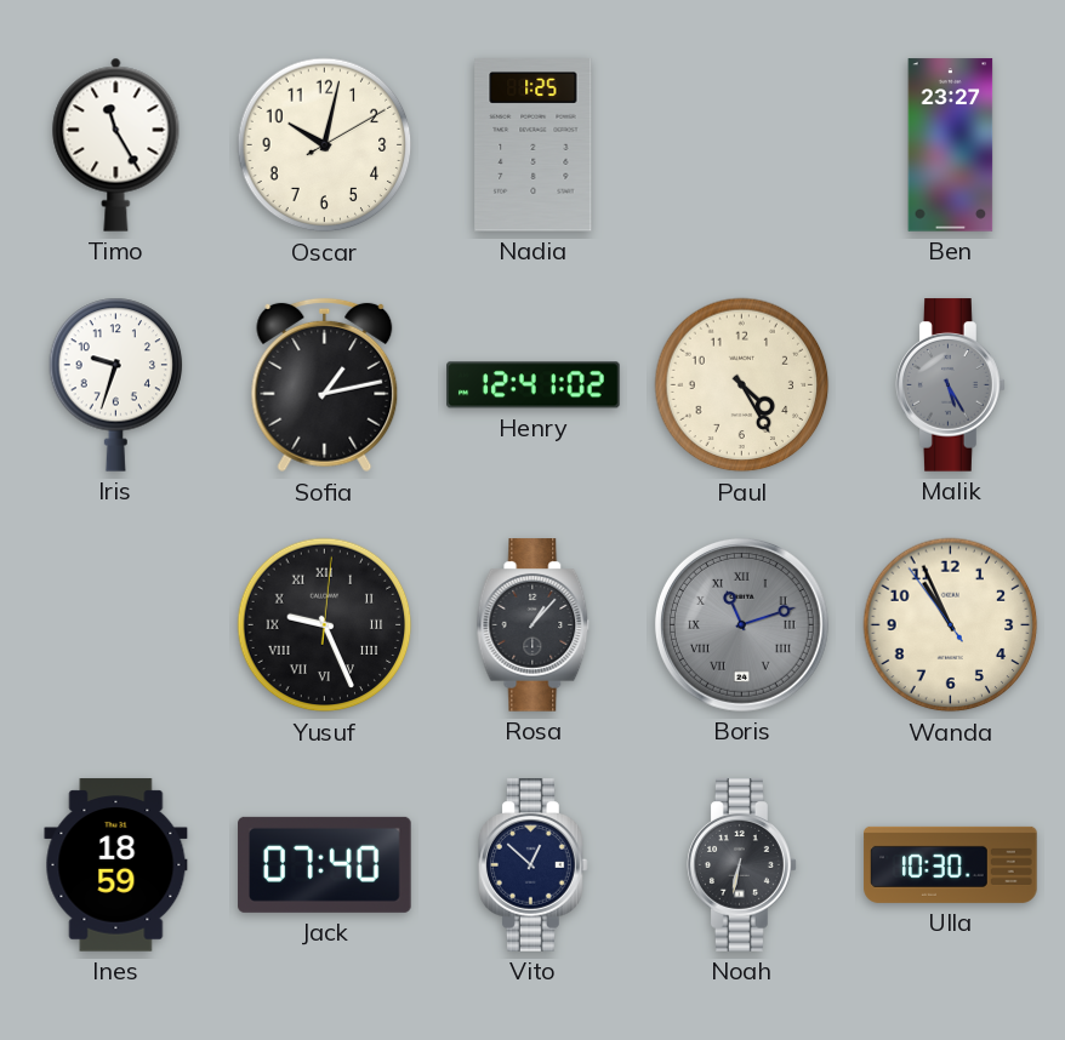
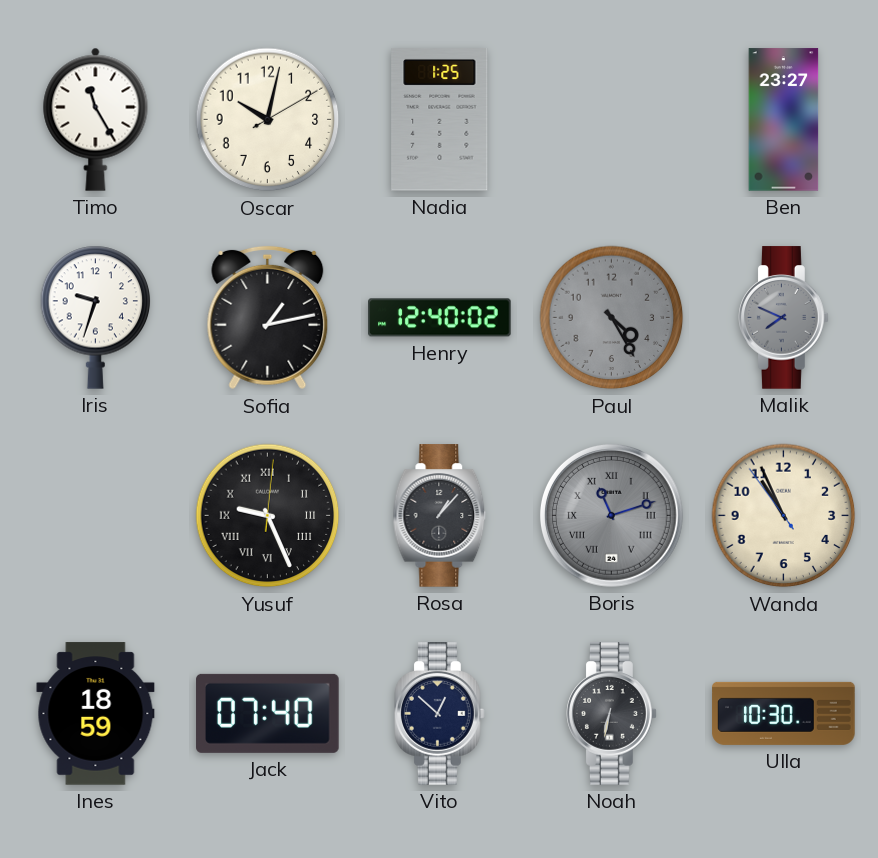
Henry: 12:41 -> 12:40
Paul dial: cream -> grey
Malik: 5:25 -> 7:49
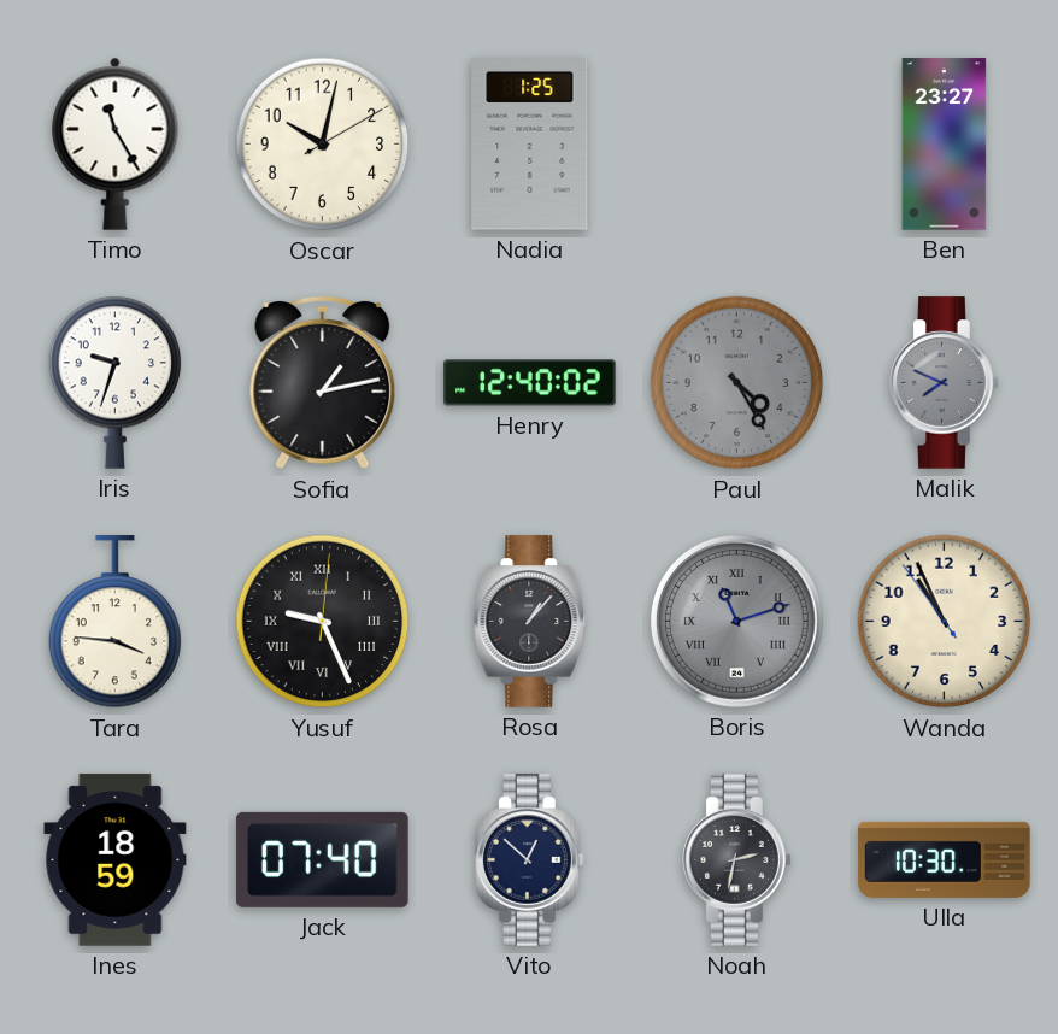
Tara: none -> 3:46
Noah: 6:32 -> 2:32
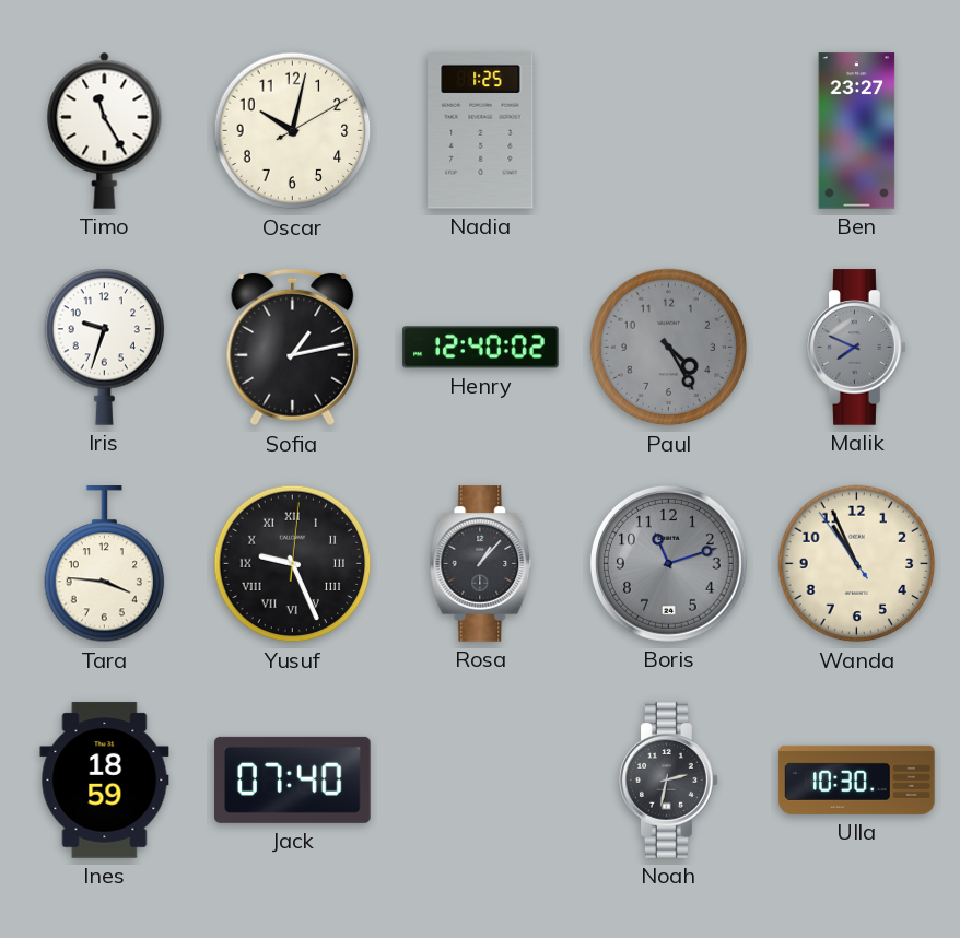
Boris numerals: Roman -> Arabic
Vito: 12:52 -> none
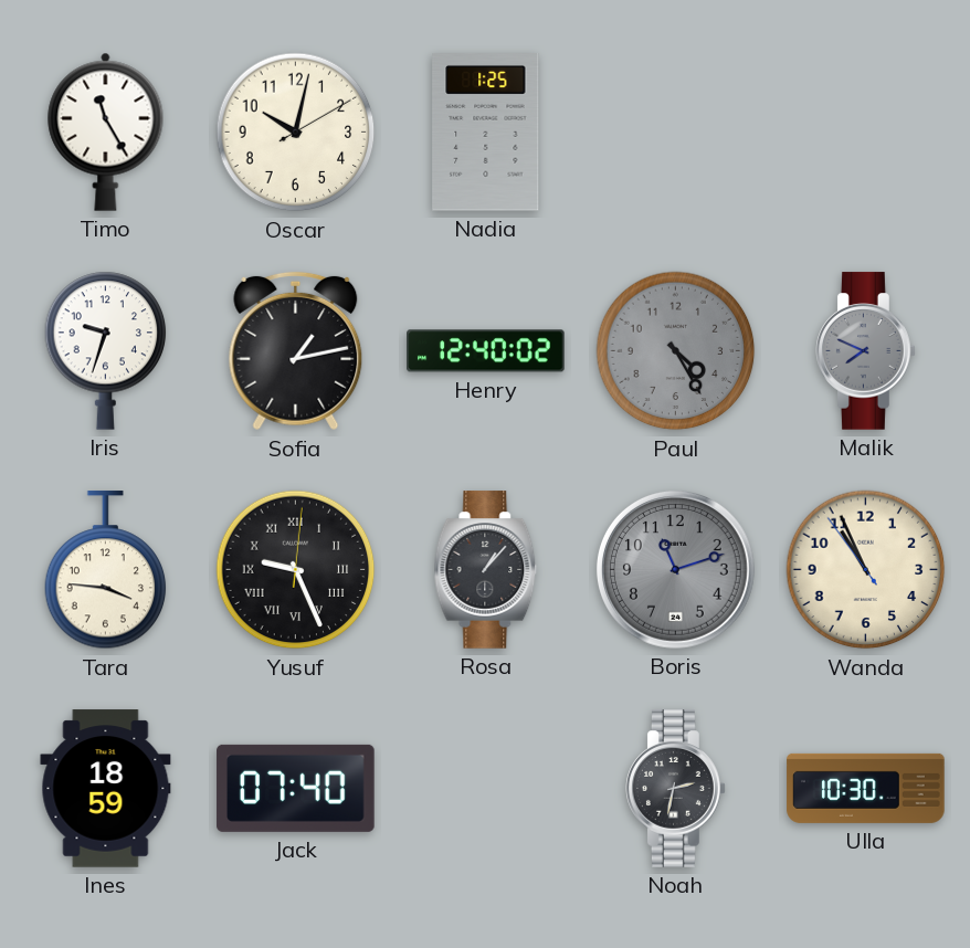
Ben: 23:27 -> none
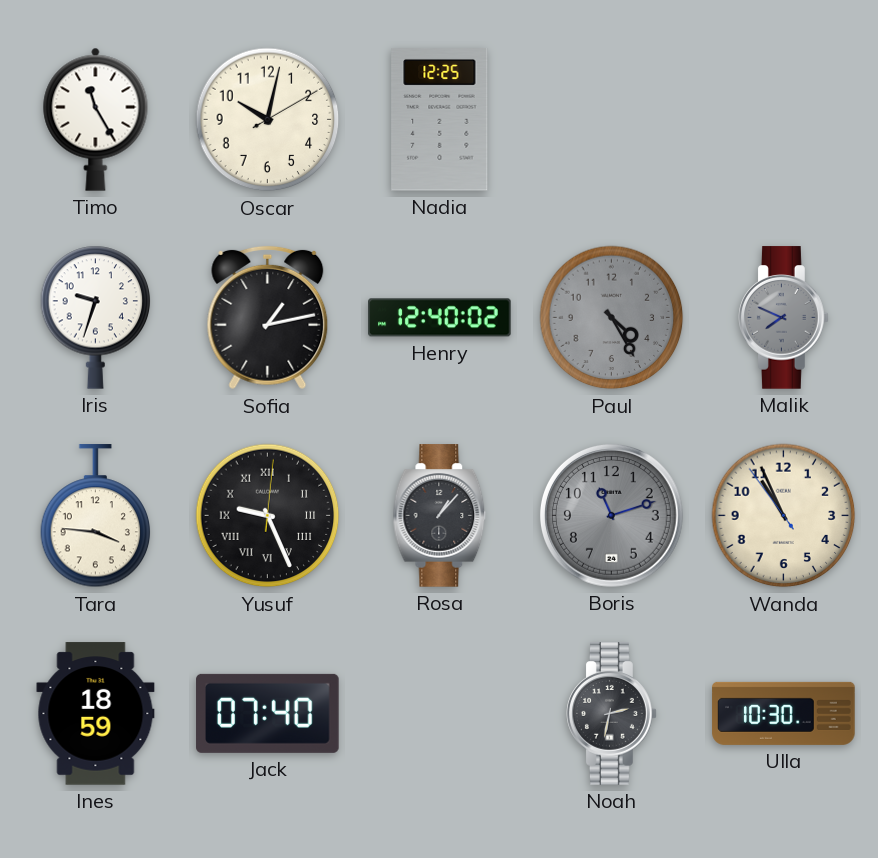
Nadia: 1:25 -> 12:25
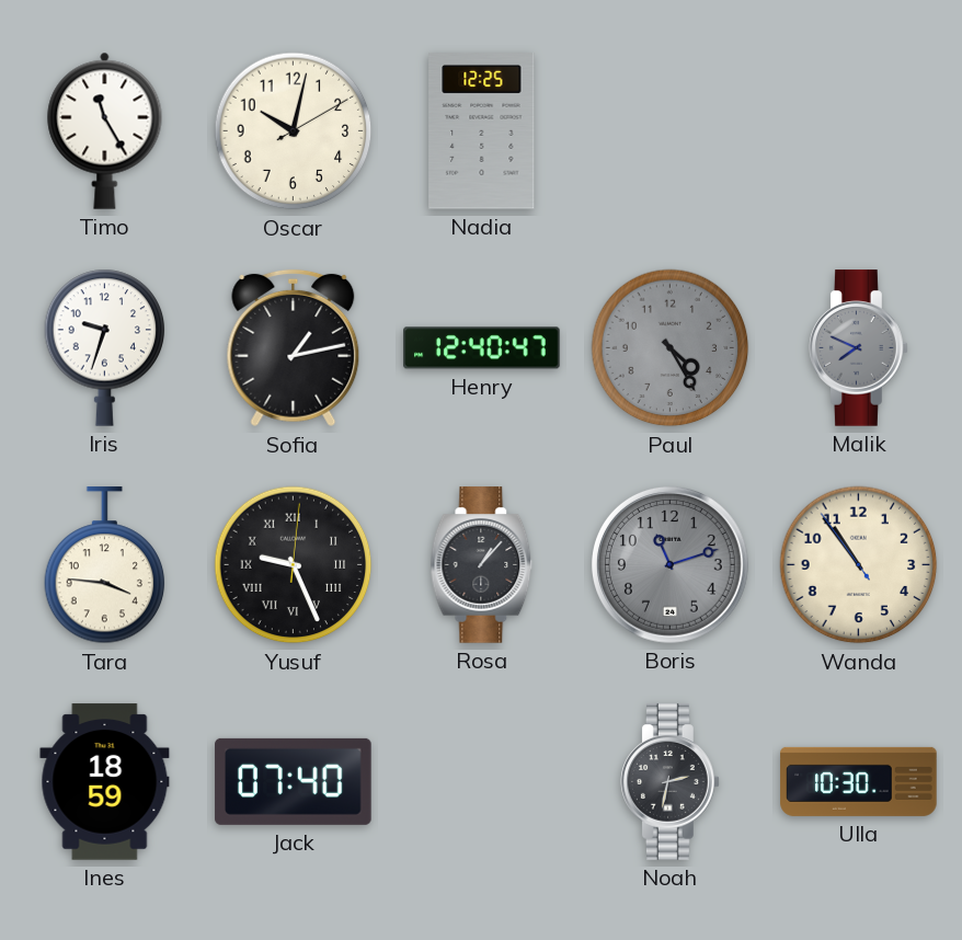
Henry: 12:40:02 -> 12:40:47
Wanda: 10:55 -> 10:53
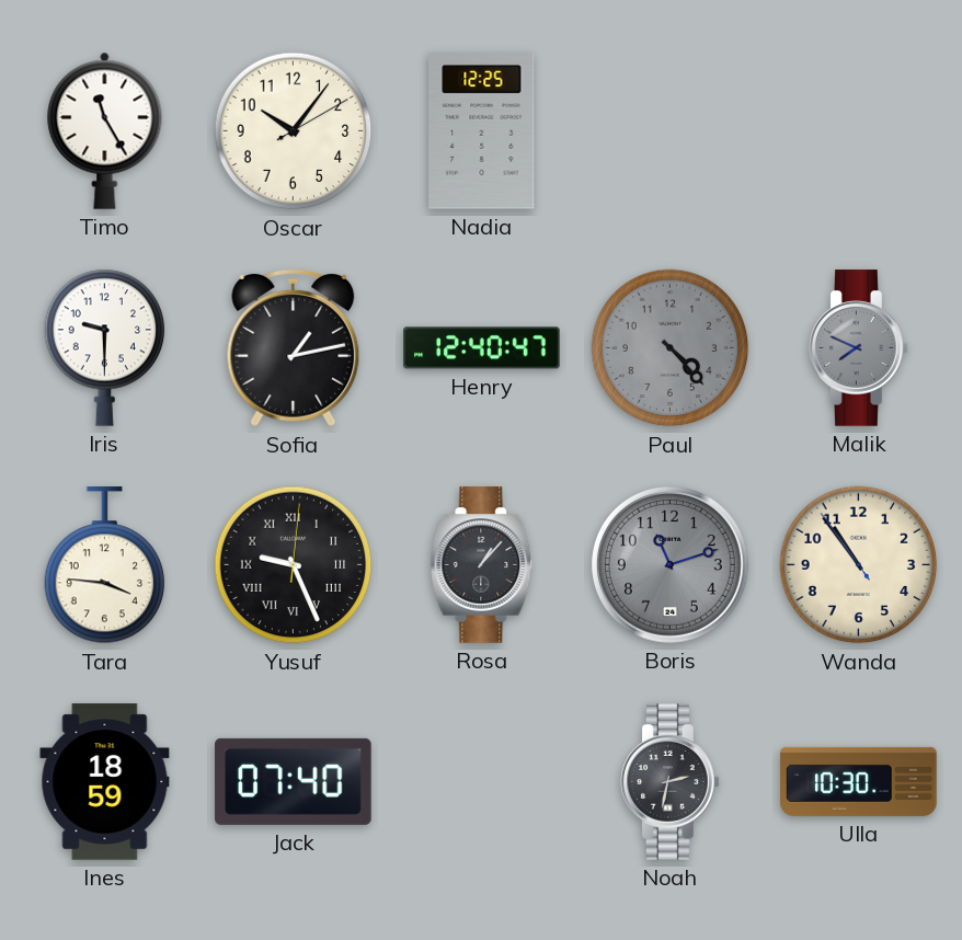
Oscar: 10:02 -> 10:06
Iris: 9:33 -> 9:30
Paul: 4:25 -> 4:23
